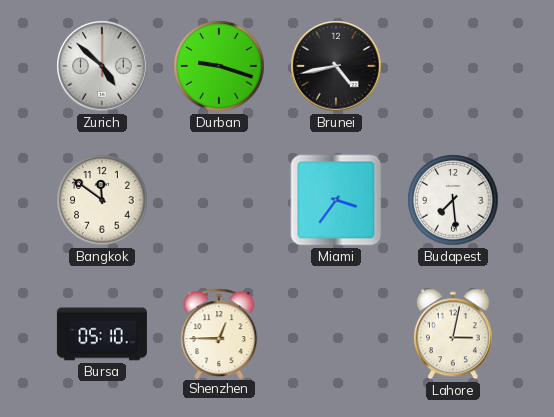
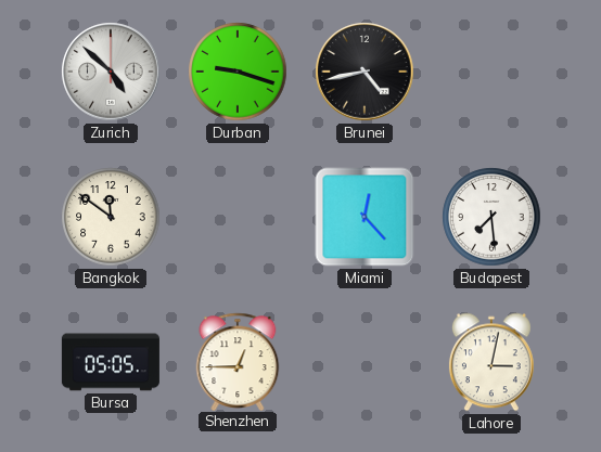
Miami: 3:36 -> 12:23
Bursa: 05:10 -> 05:05
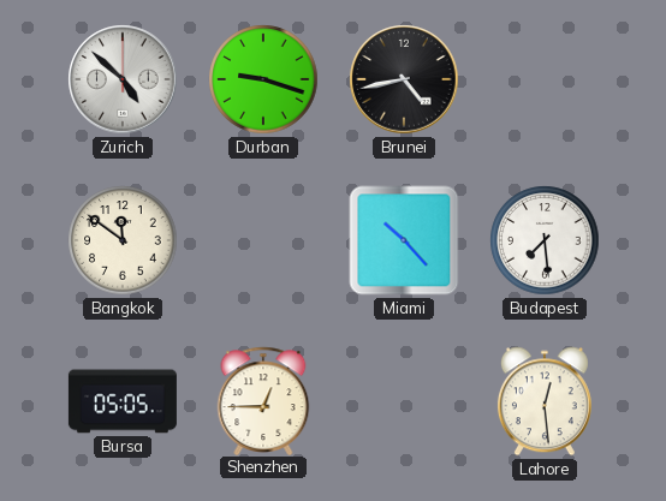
Miami: 12:23 -> 10:23
Lahore: 3:02 -> 12:29
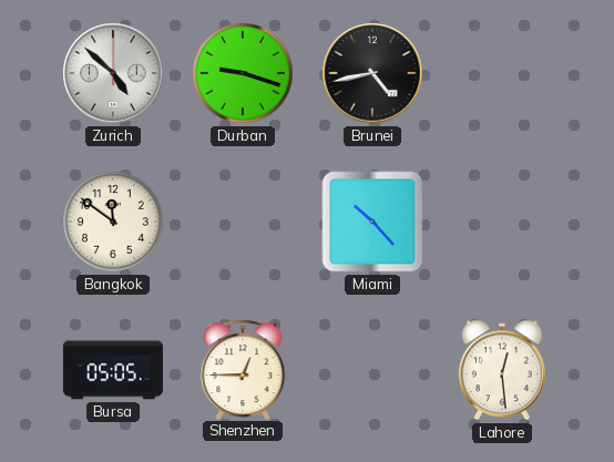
Budapest: 7:29 -> none
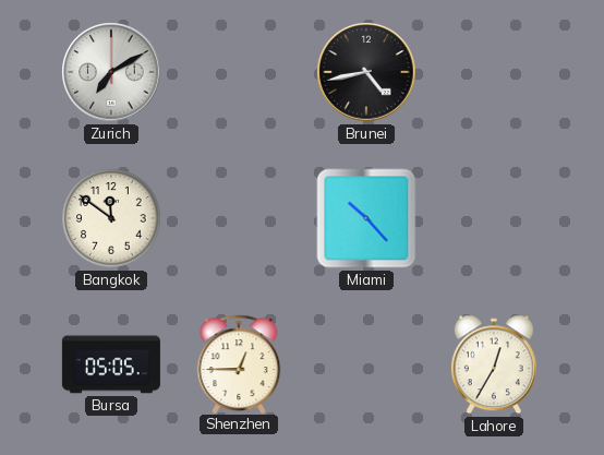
Zurich: 4:52 -> 7:10
Durban: 9:18 -> none
Lahore: 12:29 -> 12:35
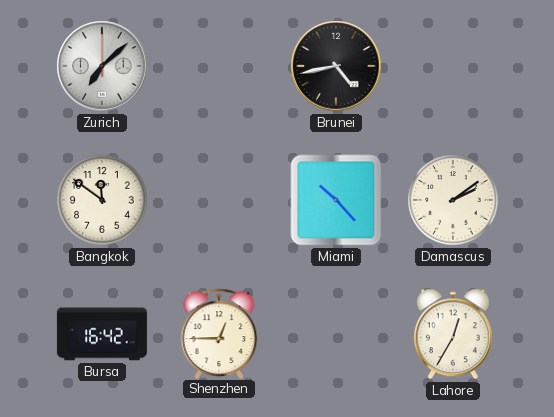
Zurich: 7:10 -> 7:08
Damascus: none -> 2:09
Bursa: 05:05 -> 16:42
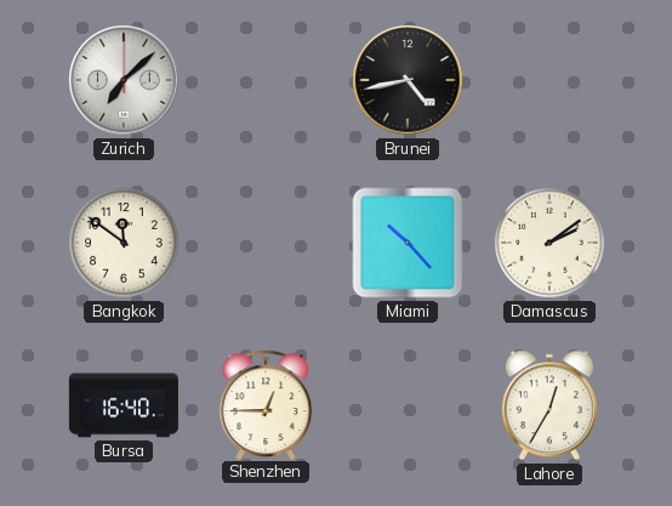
Bursa: 16:42 -> 16:40
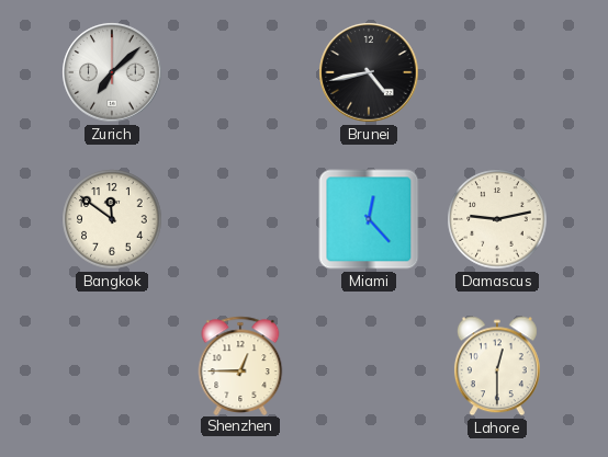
Miami: 10:23 -> 12:23
Damascus: 2:09 -> 9:13
Bursa: 16:40 -> none
Lahore: 12:35 -> 12:30
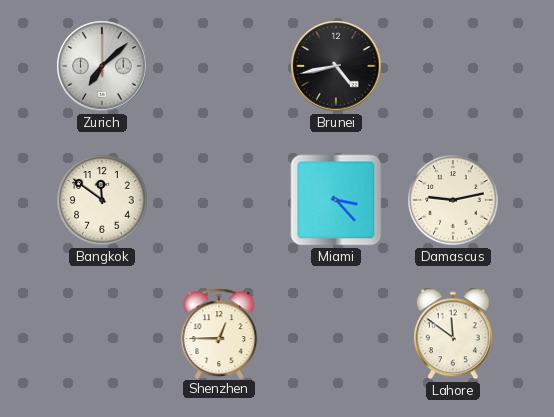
Miami: 12:23 -> 3:23
Lahore: 12:30 -> 11:51
